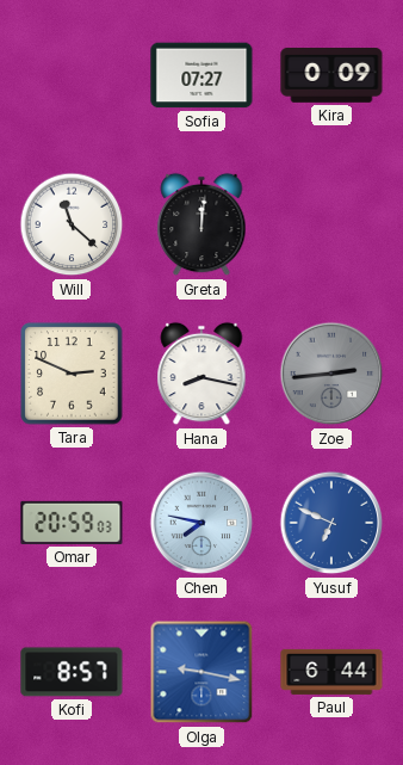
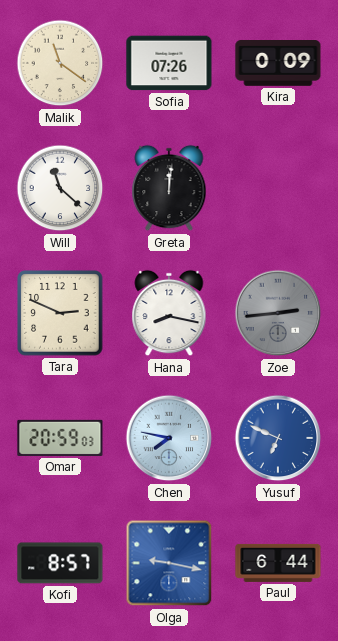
Malik: none -> 11:21
Sofia: 07:27 -> 07:26
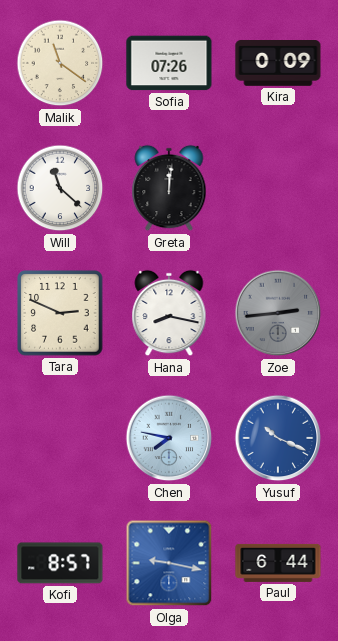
Omar: 20:59 -> none
Yusuf: 6:49 -> 10:19
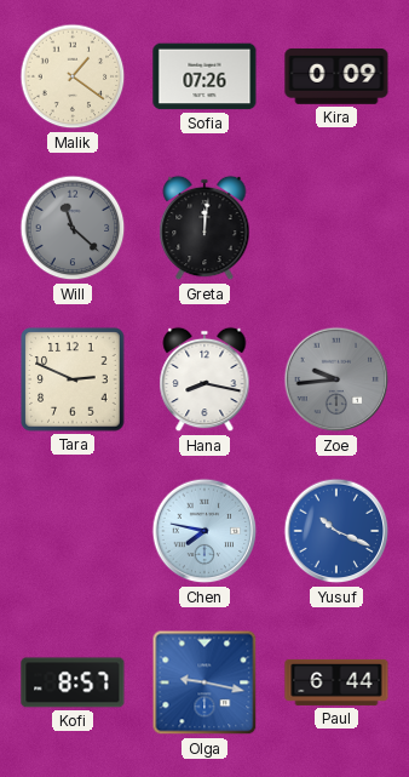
Malik: 11:21 -> 1:21
Will dial: white -> grey
Zoe: 2:44 -> 9:44
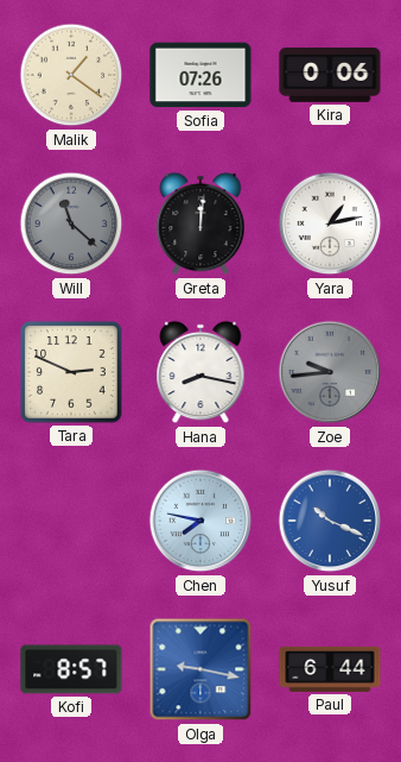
Kira: 0:09 -> 0:06
Yara: none -> 1:13
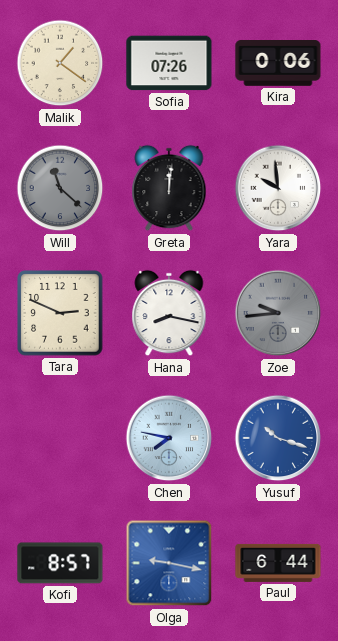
Yara: 1:13 -> 9:59
Yusuf: 10:19 -> 10:18
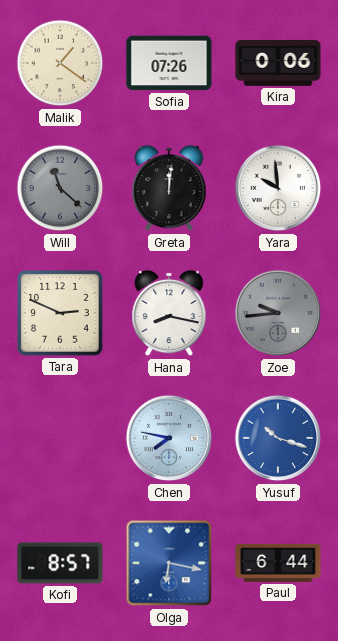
Olga: 9:17 -> 6:17
